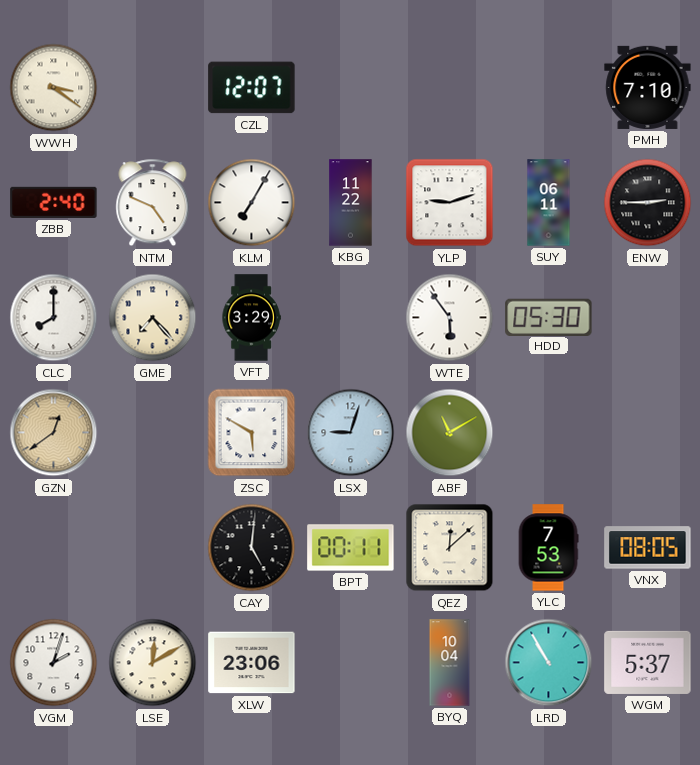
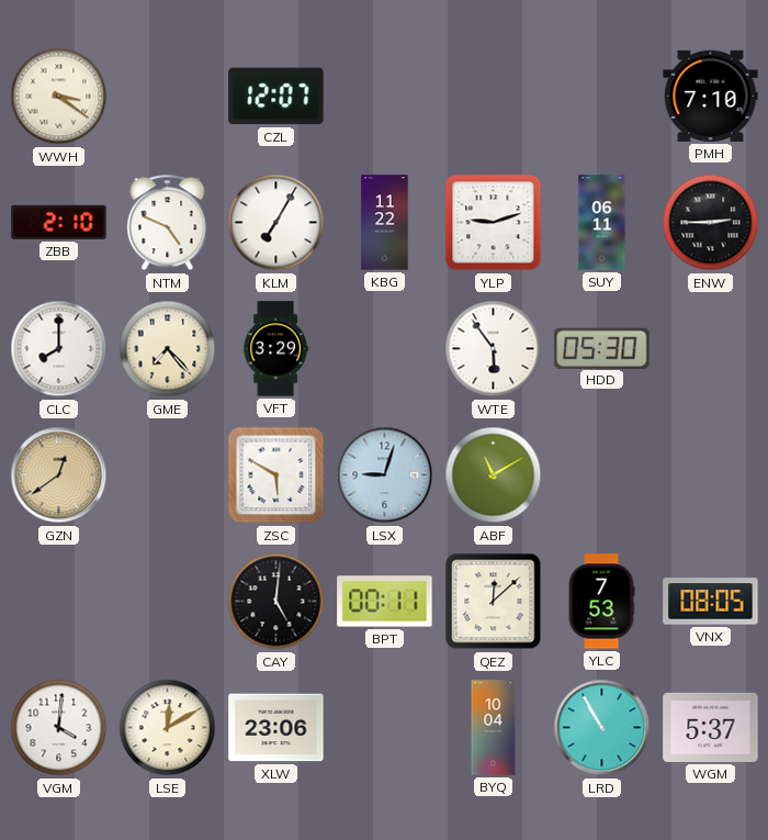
ZBB: 2:40 -> 2:10
VGM: 2:03 -> 4:01
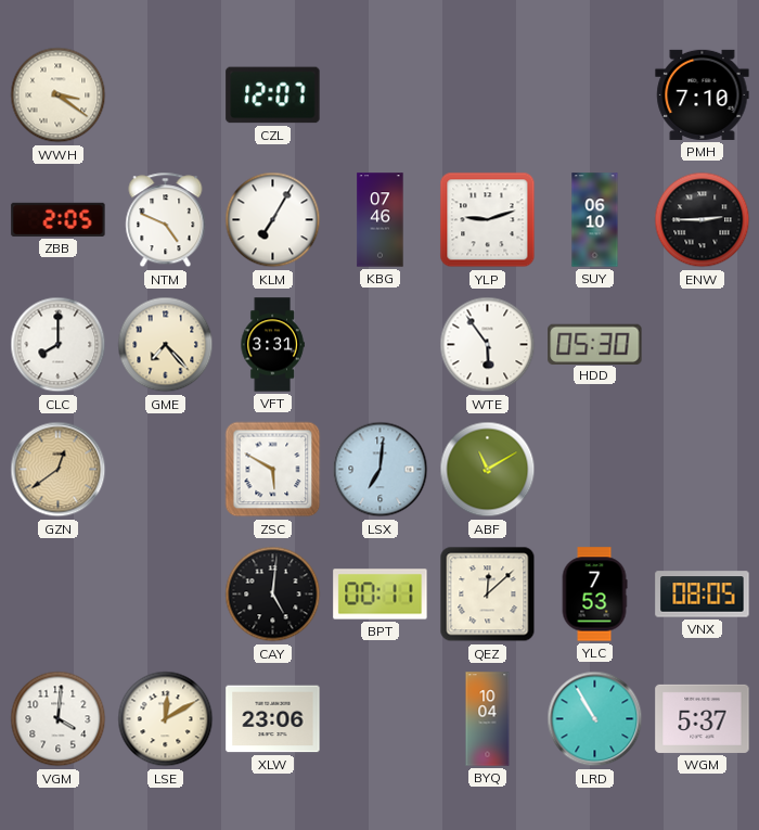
ZBB: 2:10 -> 2:05
KBG: 11:22 -> 07:46
SUY: 06:11 -> 06:10
VFT: 3:29 -> 3:31
LSX: 9:03 -> 7:01
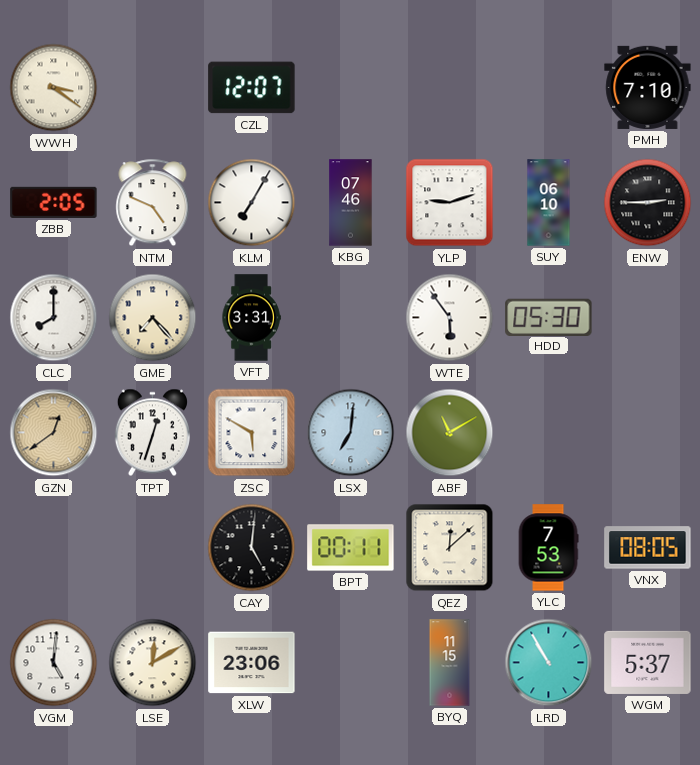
TPT: none -> 12:33
VGM: 4:01 -> 5:01
BYQ: 10:04 -> 11:15
